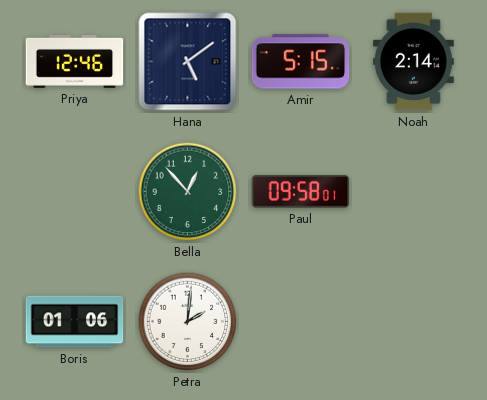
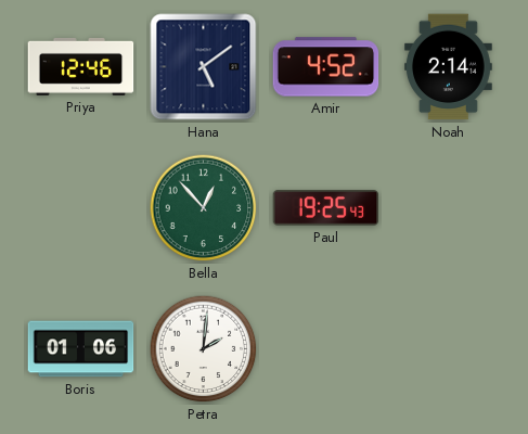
Amir: 5:15 -> 4:52
Paul: 09:58 -> 19:25
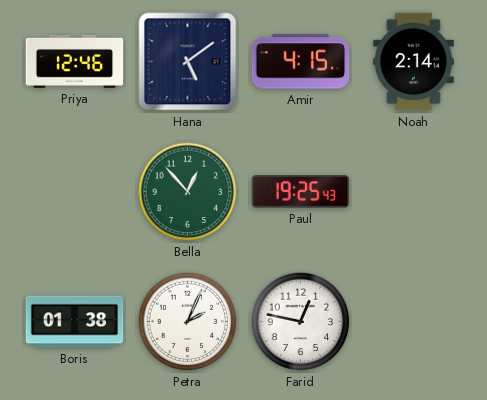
Amir: 4:52 -> 4:15
Boris: 01:06 -> 01:38
Petra: 2:01 -> 2:04
Farid: none -> 12:47
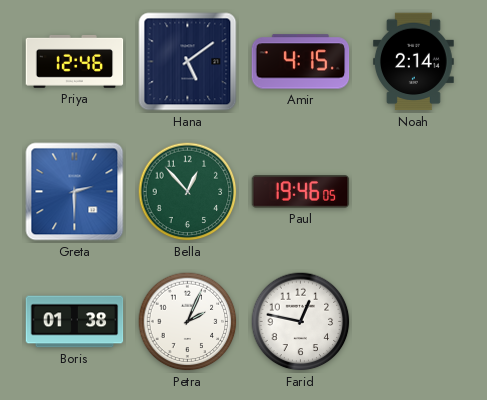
Greta: none -> 2:30
Paul: 19:25 -> 19:46
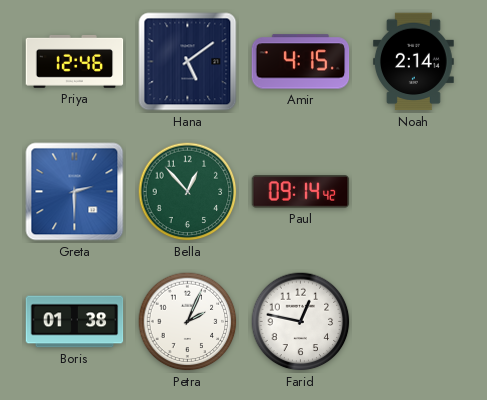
Paul: 19:46 -> 09:14
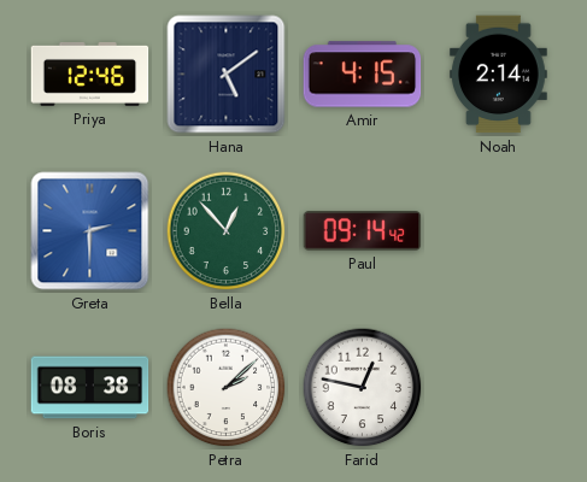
Boris: 01:38 -> 08:38
Petra: 2:04 -> 2:08
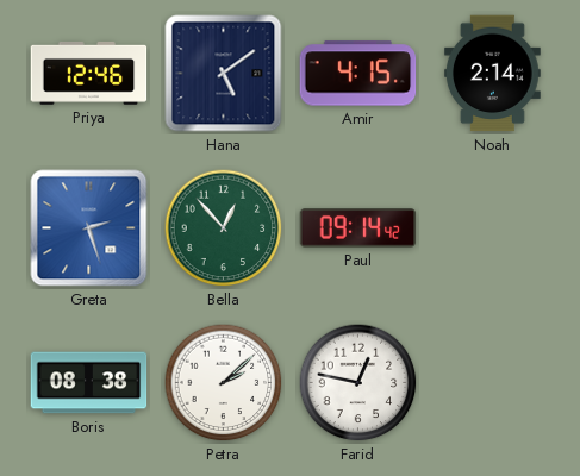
Greta: 2:30 -> 2:27
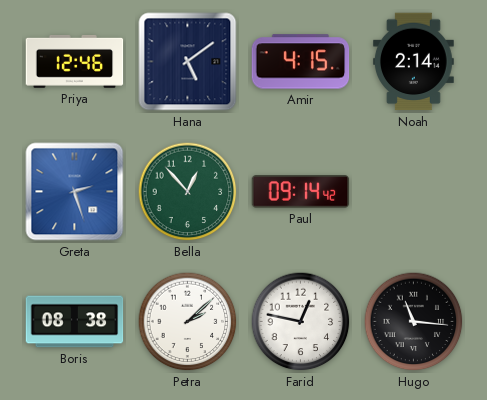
Hugo: none -> 11:16
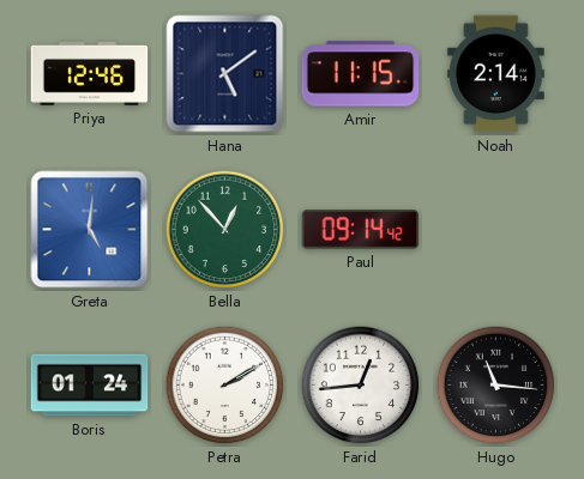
Amir: 4:15 -> 11:15
Greta: 2:27 -> 5:01
Boris: 08:38 -> 01:24
Petra: 2:08 -> 2:10
Farid: 12:47 -> 12:44
